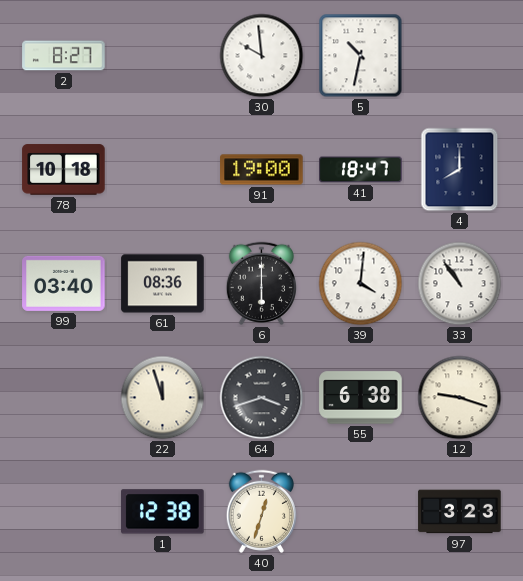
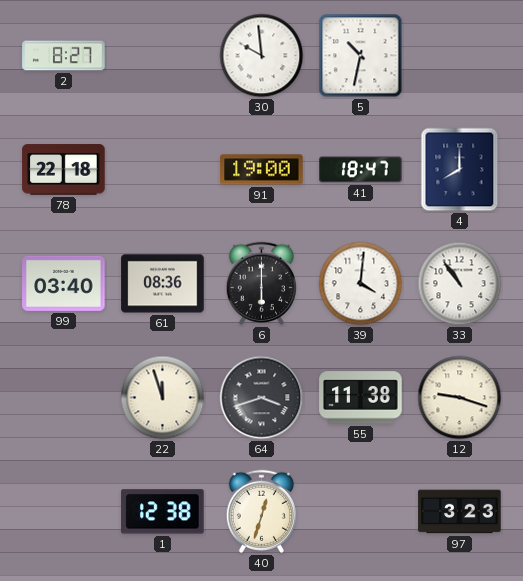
78: 10:18 -> 22:18
55: 6:38 -> 11:38
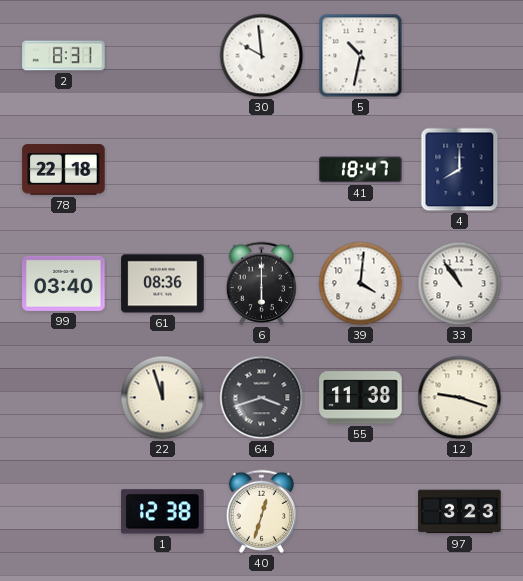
2: 8:27 -> 8:31
91: 19:00 -> none
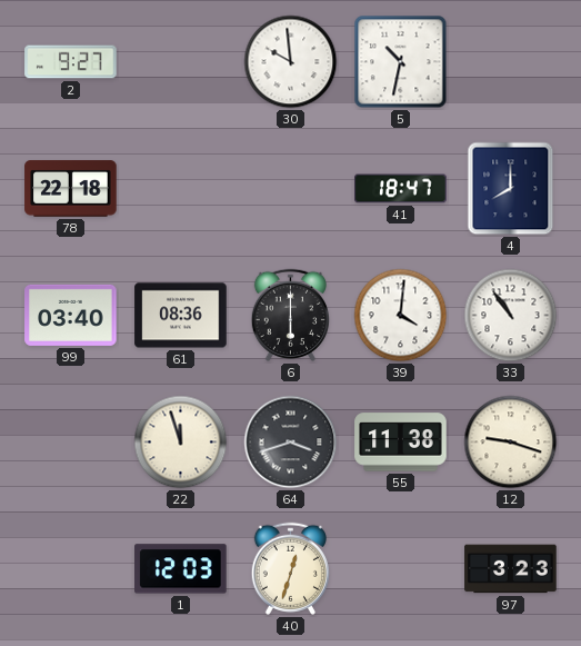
2: 8:31 -> 9:27
1: 12:38 -> 12:03
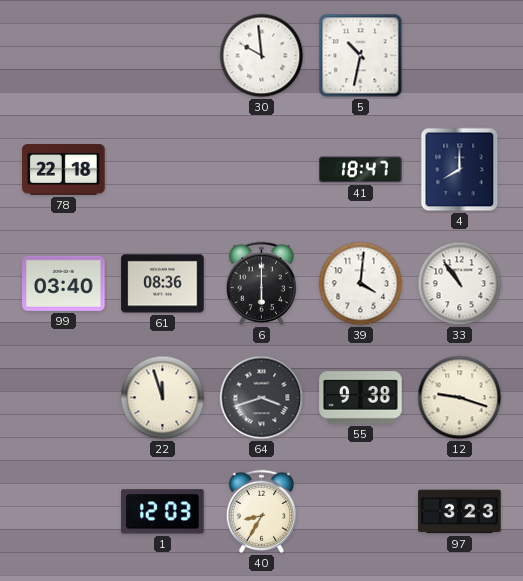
2: 9:27 -> none
55: 11:38 -> 9:38
40: 12:33 -> 8:35
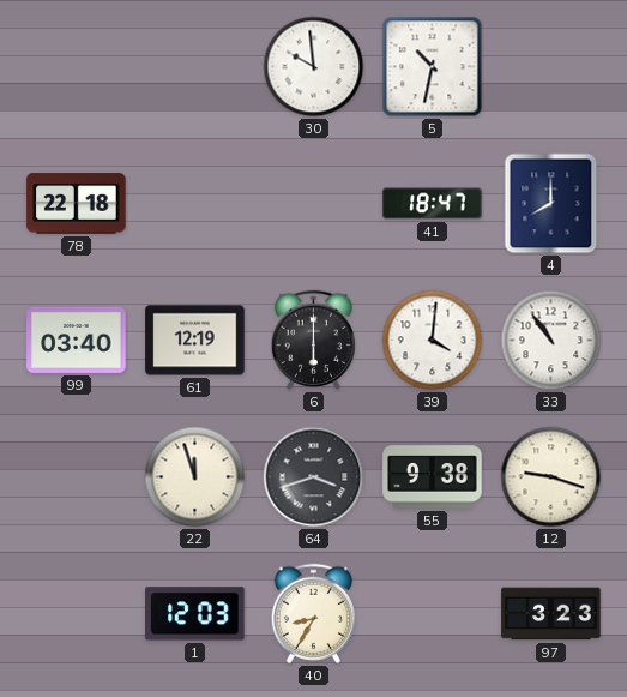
61: 08:36 -> 12:19
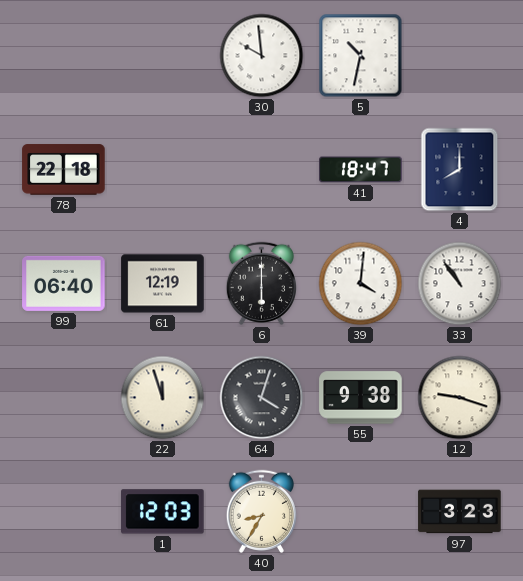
99: 03:40 -> 06:40
64: 3:42 -> 4:03
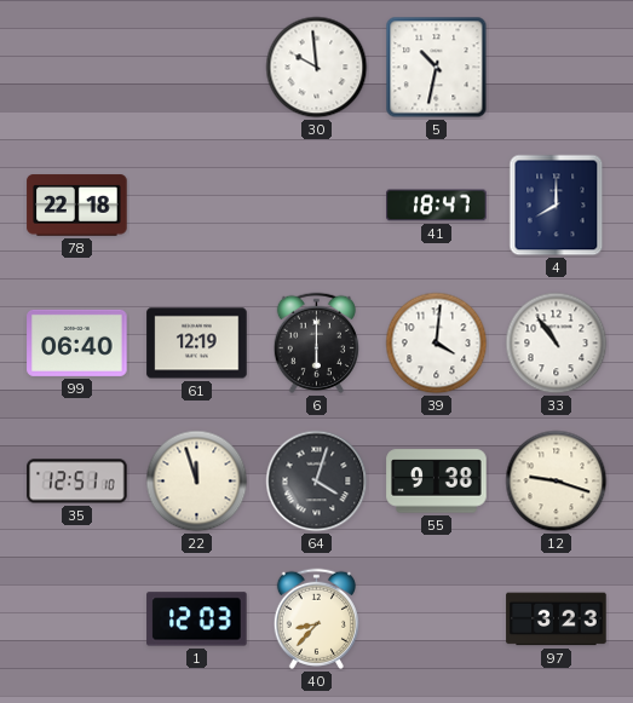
35: none -> 12:51
40: 8:35 -> 8:37
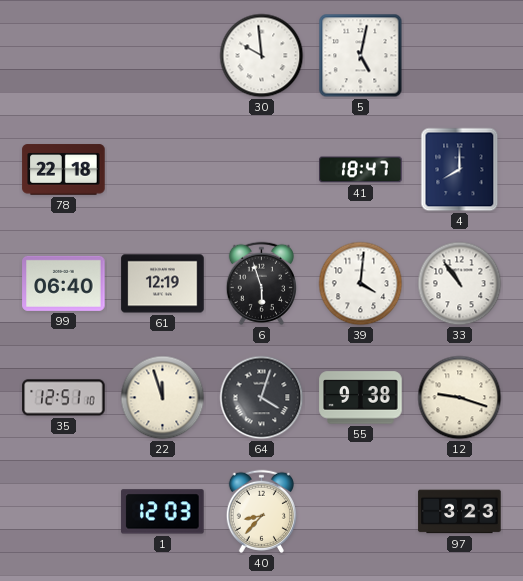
5: 10:32 -> 5:02
6: 6:00 -> 5:57
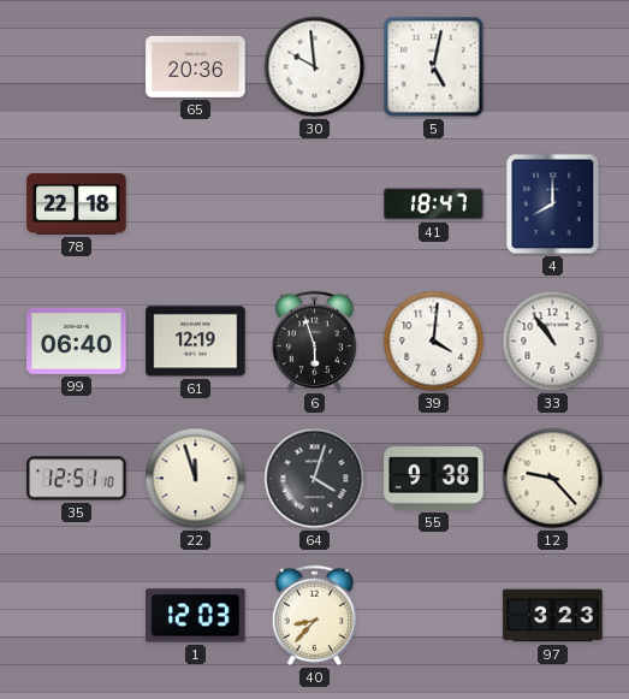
65: none -> 20:36
12: 9:18 -> 9:23
